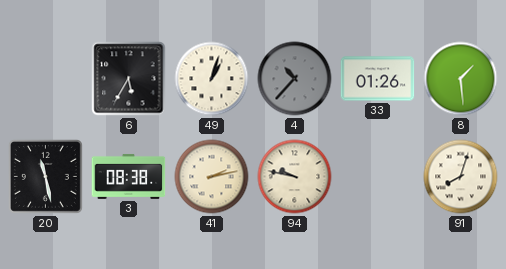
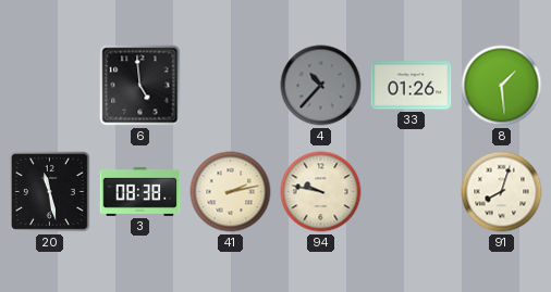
6: 5:35 -> 4:59
49: 1:03 -> none
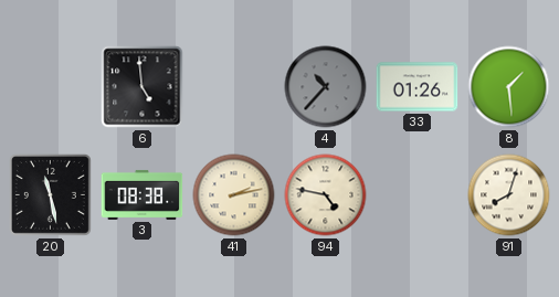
94: 9:47 -> 4:47
